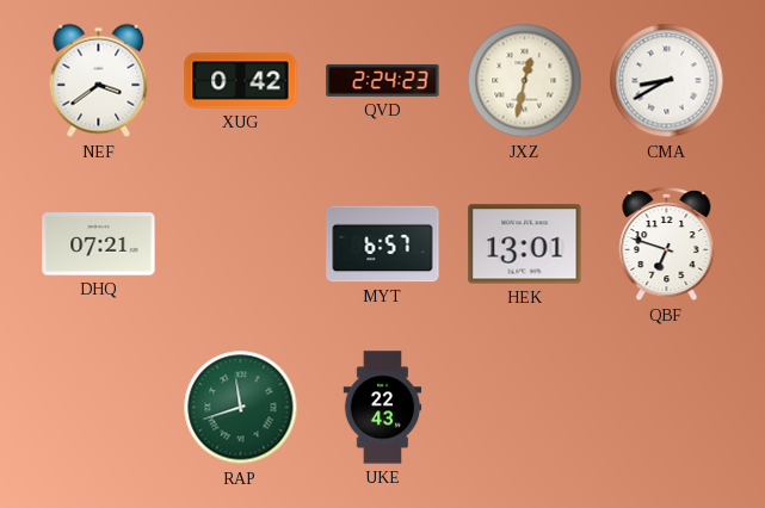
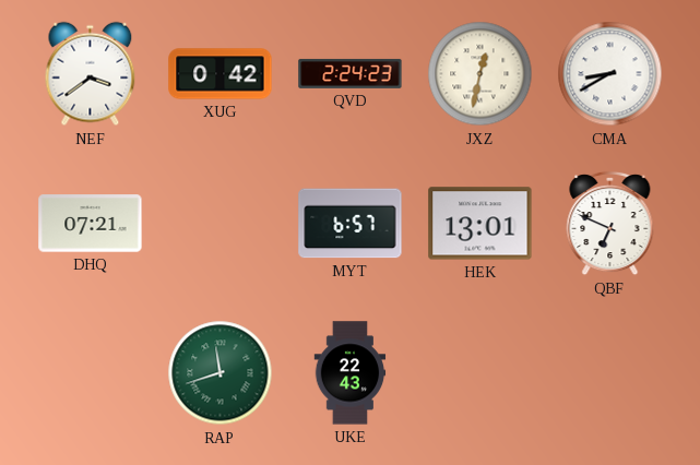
QBF: 6:48 -> 6:49
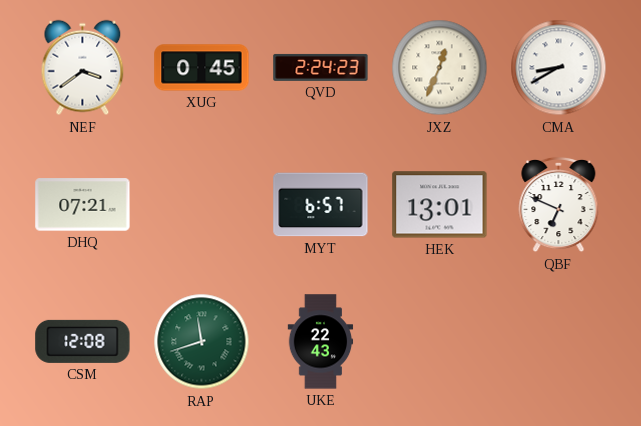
XUG: 0:42 -> 0:45
JXZ: 12:32 -> 12:34
CSM: none -> 12:08
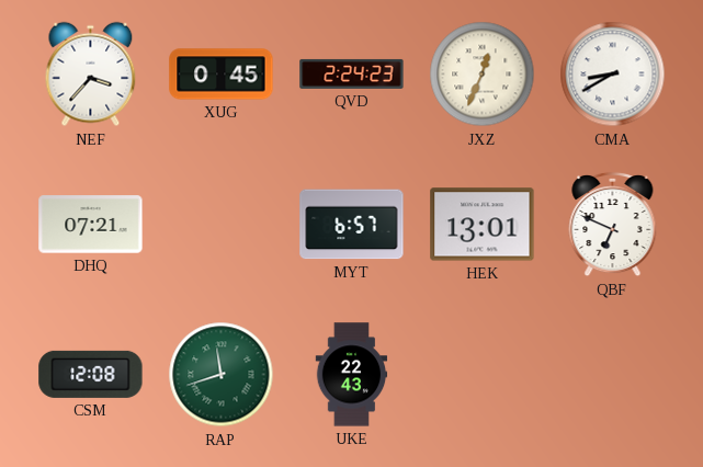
NEF: 3:39 -> 3:37
